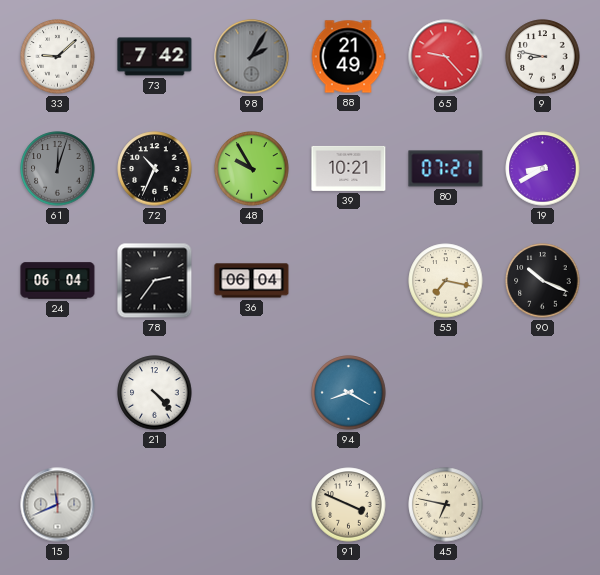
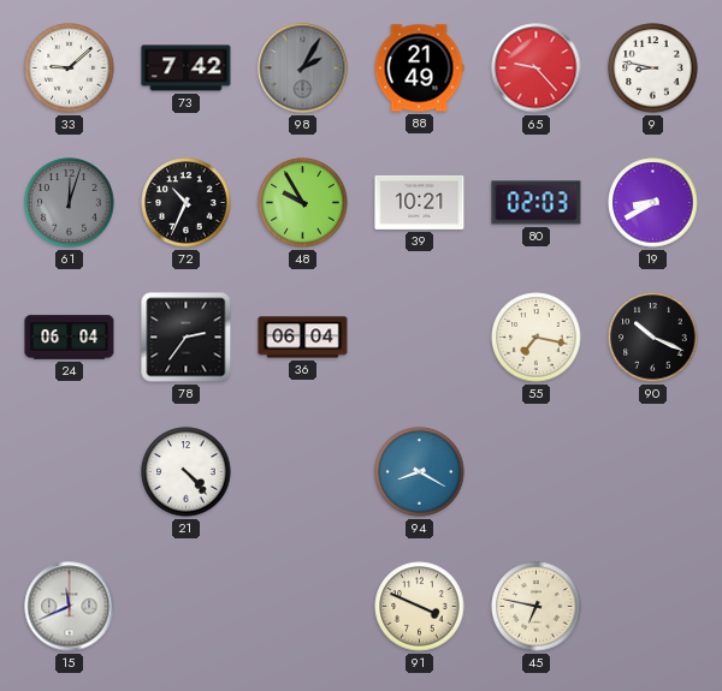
80: 07:21 -> 02:03
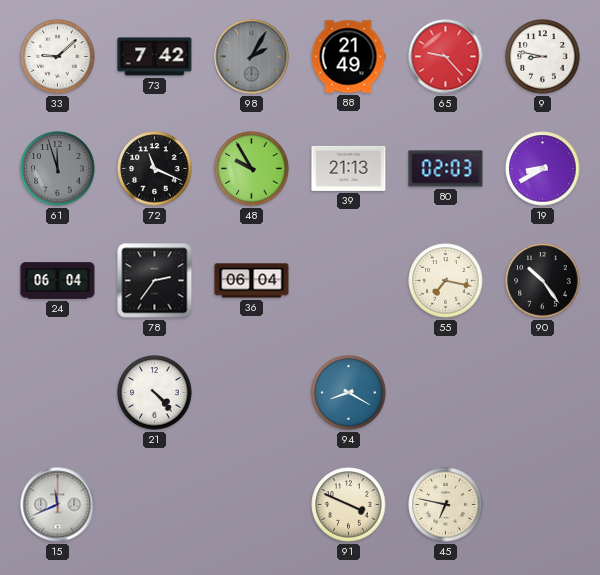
61: 12:03 -> 11:57
72: 10:34 -> 11:19
39: 10:21 -> 21:13
90: 10:19 -> 10:24
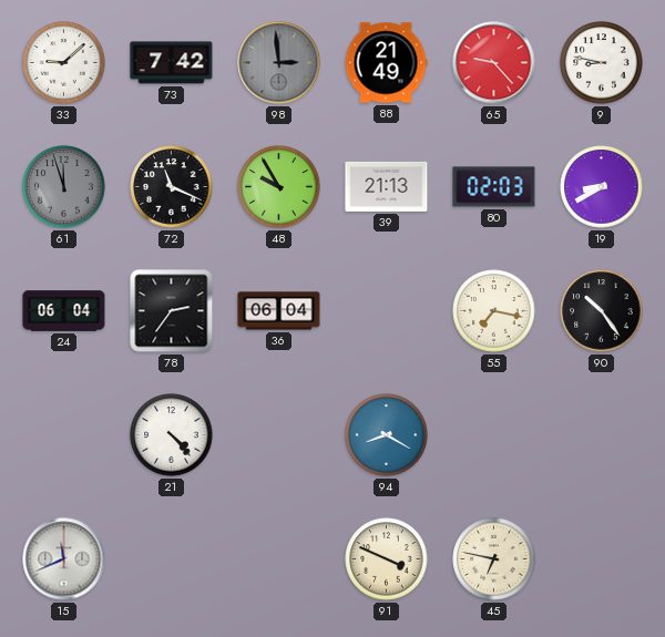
98: 2:05 -> 2:59
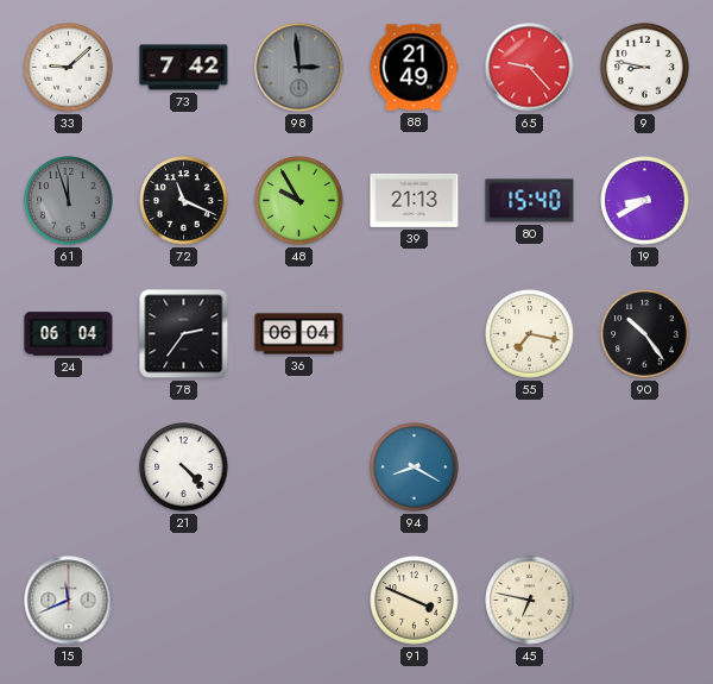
80: 02:03 -> 15:40
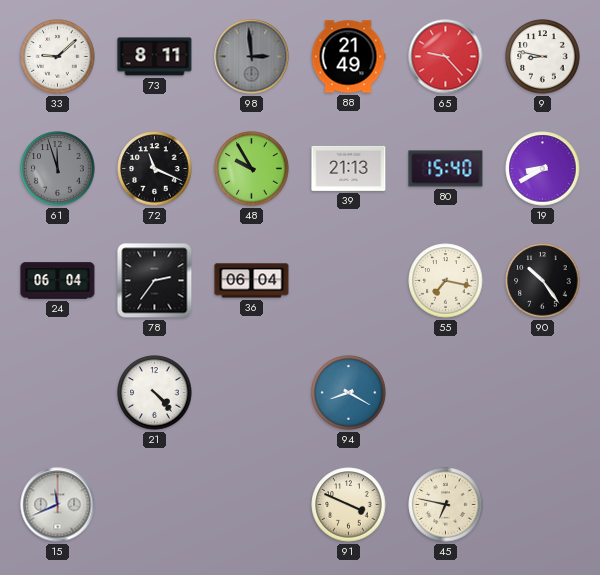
73: 7:42 -> 8:11
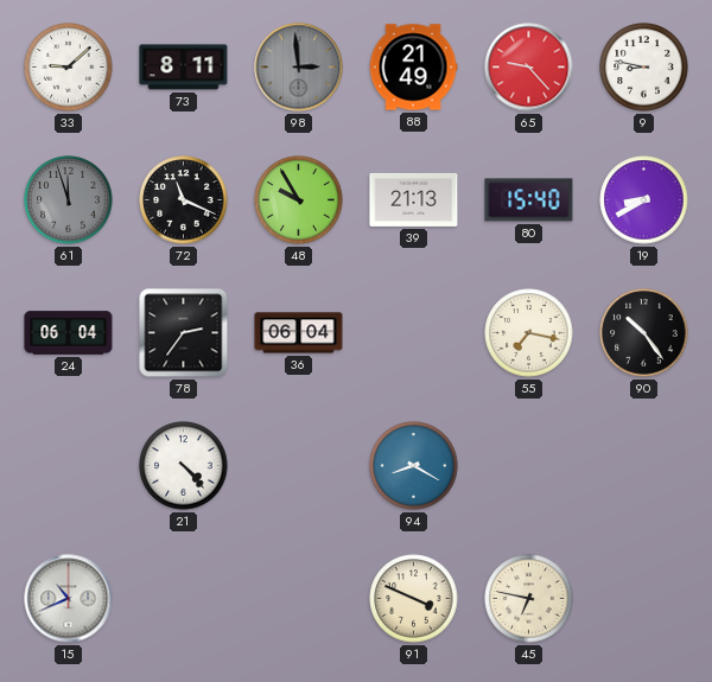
15: 11:41 -> 10:41
